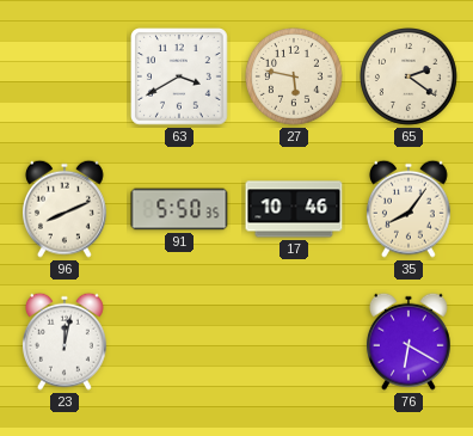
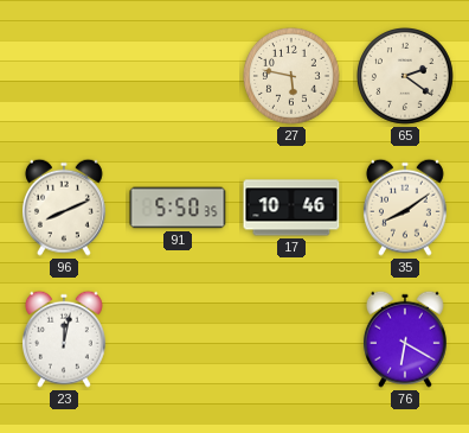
63: 3:40 -> none
35: 8:06 -> 8:09
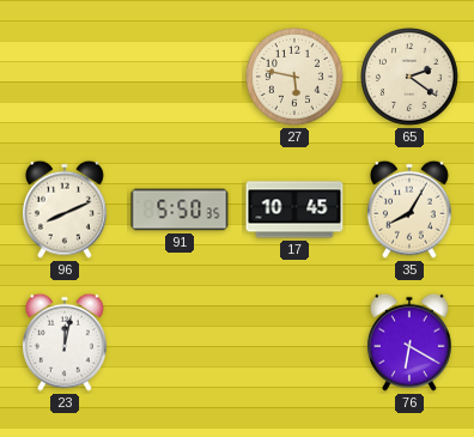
17: 10:46 -> 10:45
35: 8:09 -> 8:05
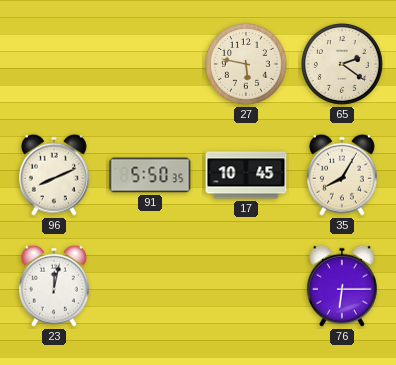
76: 6:20 -> 6:15
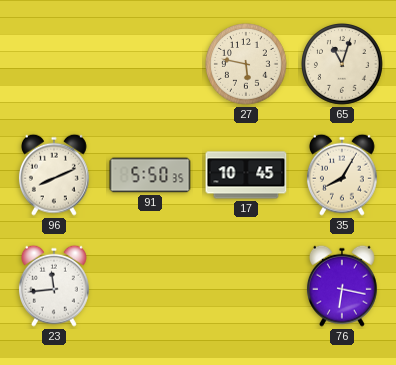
65: 2:21 -> 11:03
23: 12:02 -> 11:44
76: 6:15 -> 6:17
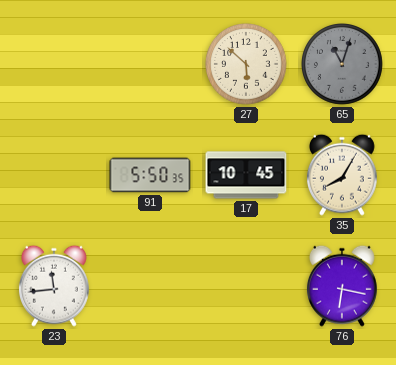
27: 5:47 -> 5:52
65 dial: cream -> grey
96: 8:11 -> none
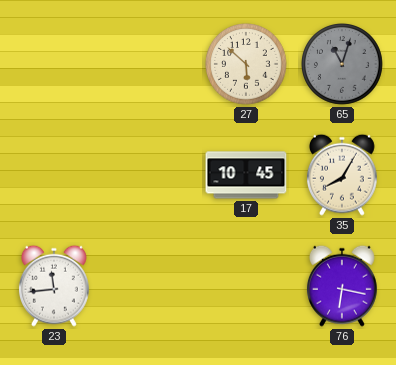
91: 5:50 -> none
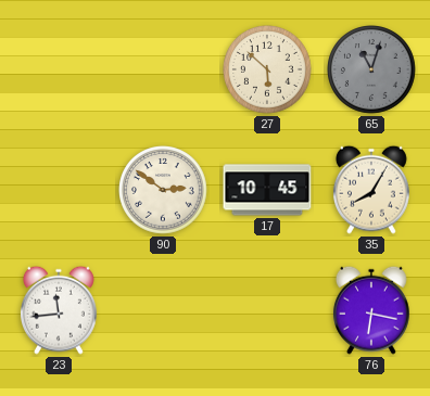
90: none -> 2:51
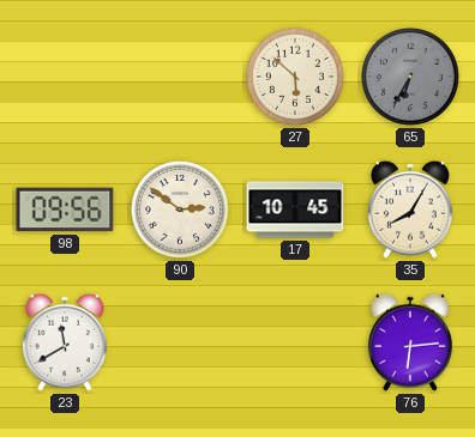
65: 11:03 -> 6:35
98: none -> 09:56
23: 11:44 -> 11:40
76: 6:17 -> 6:14
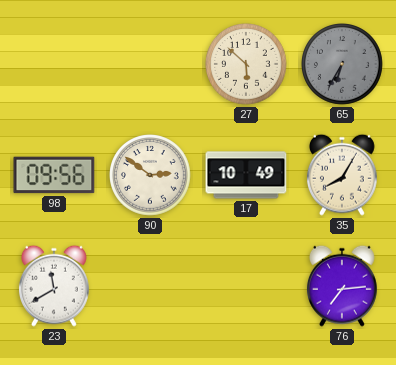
17: 10:45 -> 10:49
76: 6:14 -> 7:14
